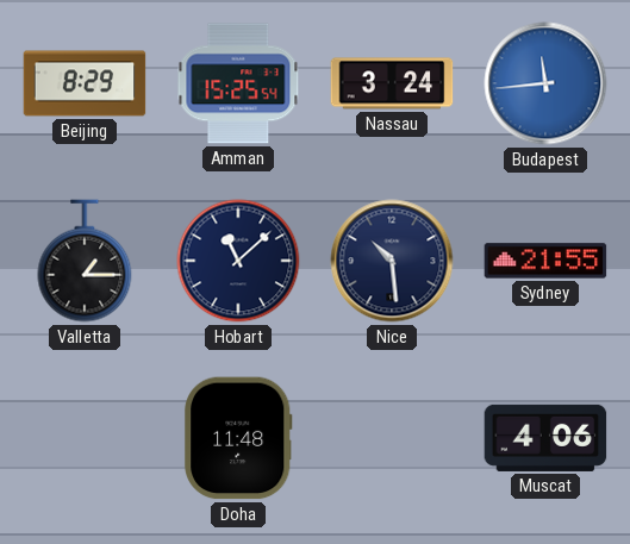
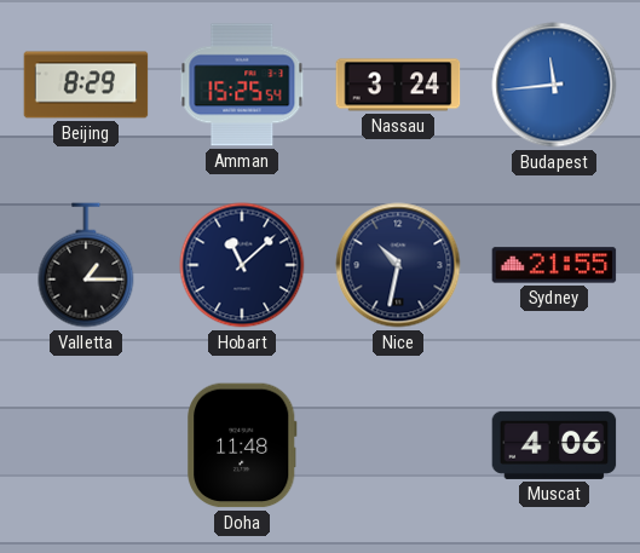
Nice: 10:29 -> 10:32
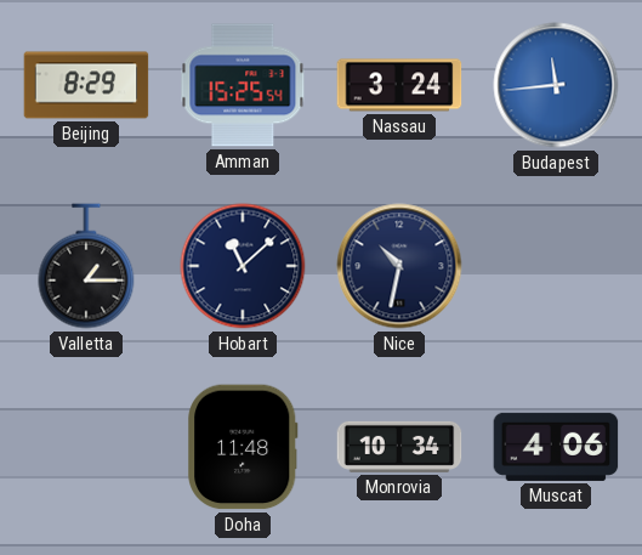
Sydney: 21:55 -> none
Monrovia: none -> 10:34
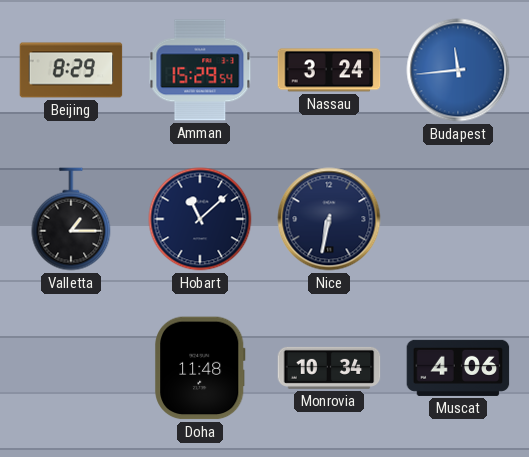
Amman: 15:25 -> 15:29
Nice: 10:32 -> 6:32
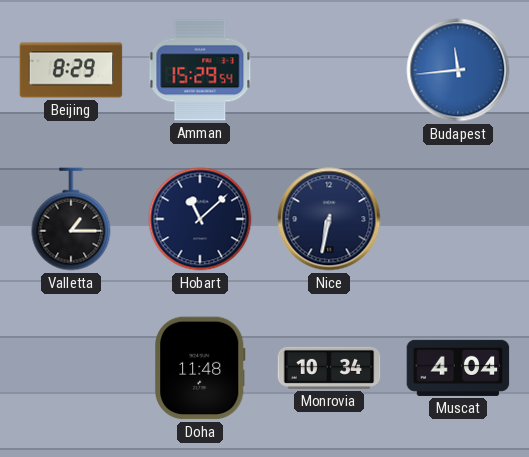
Nassau: 3:24 -> none
Muscat: 4:06 -> 4:04
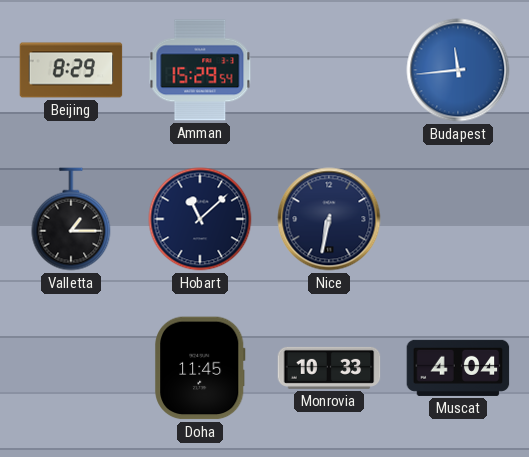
Doha: 11:48 -> 11:45
Monrovia: 10:34 -> 10:33
